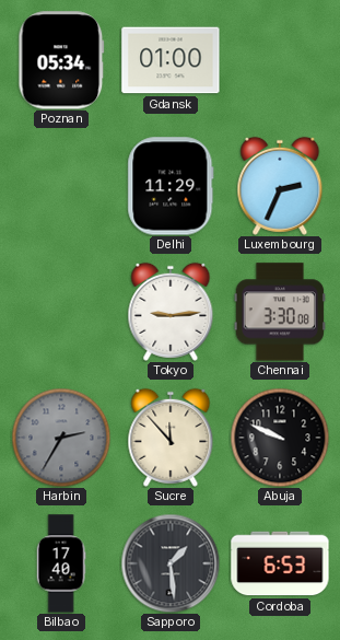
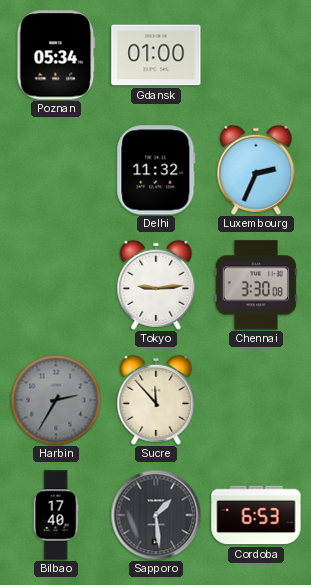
Delhi: 11:29 -> 11:32
Abuja: 9:49 -> none
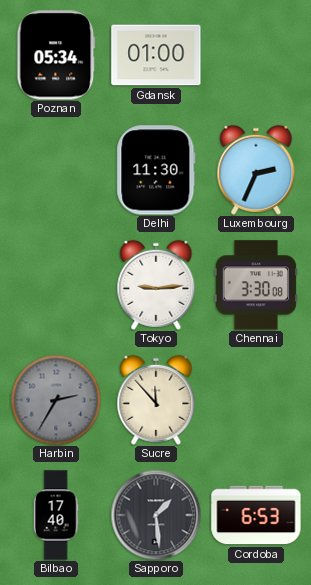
Delhi: 11:32 -> 11:30
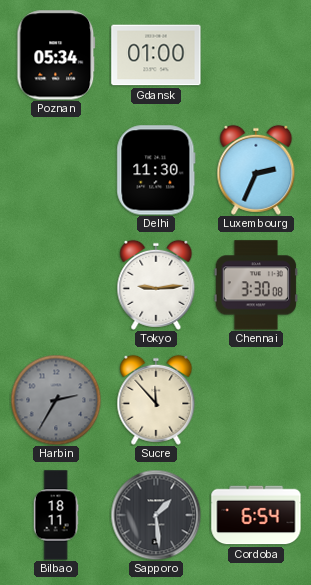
Bilbao: 17:40 -> 18:11
Cordoba: 6:53 -> 6:54
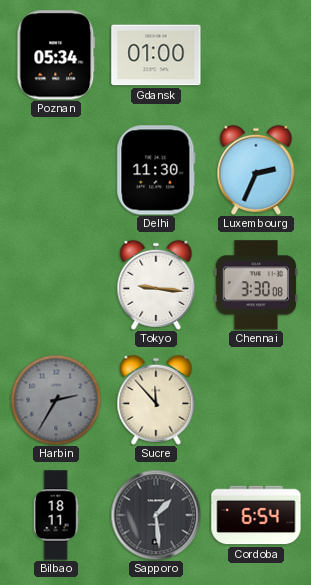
Tokyo: 9:14 -> 9:16
